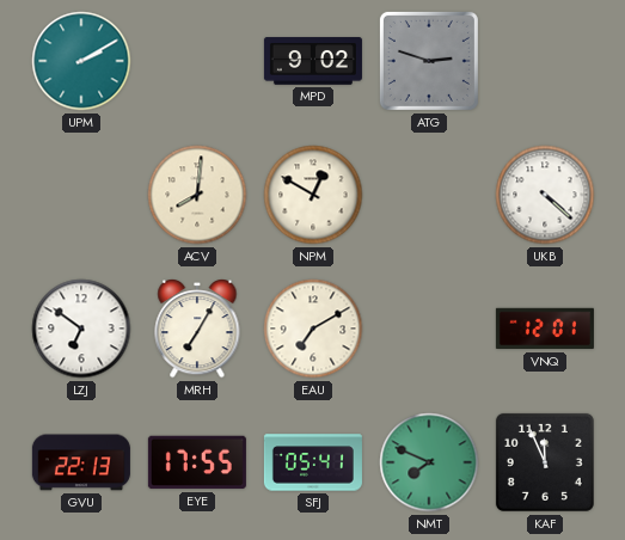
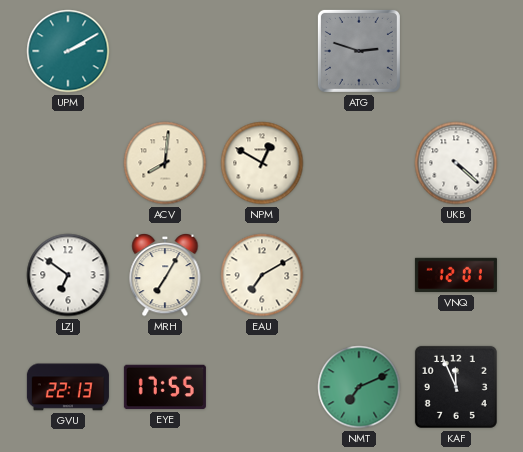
MPD: 9:02 -> none
SFJ: 05:41 -> none
NMT: 7:49 -> 7:11
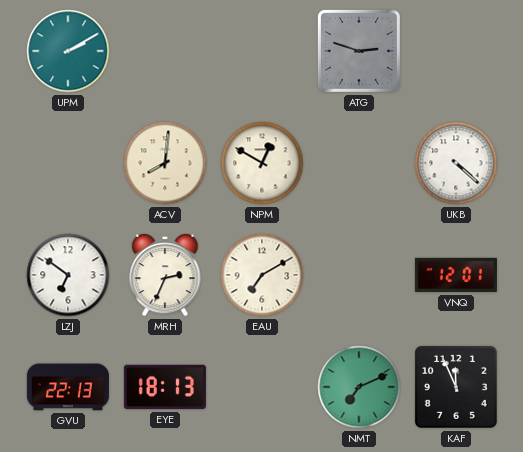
MRH: 7:05 -> 2:34
EYE: 17:55 -> 18:13
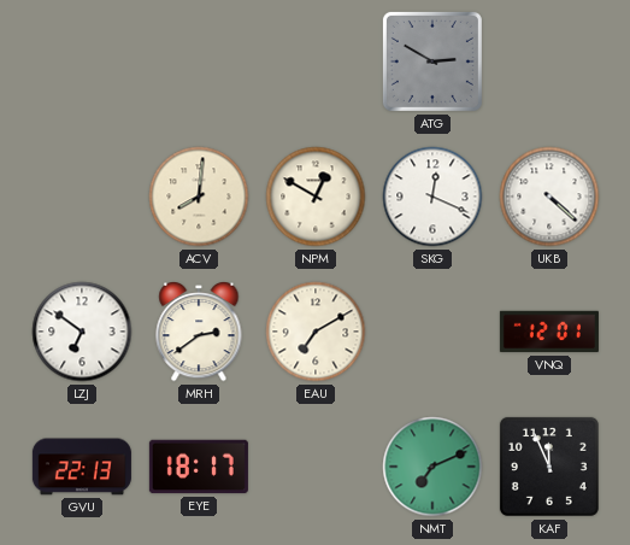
UPM: 2:10 -> none
ATG: 2:48 -> 2:50
SKG: none -> 12:19
MRH: 2:34 -> 2:39
EYE: 18:13 -> 18:17
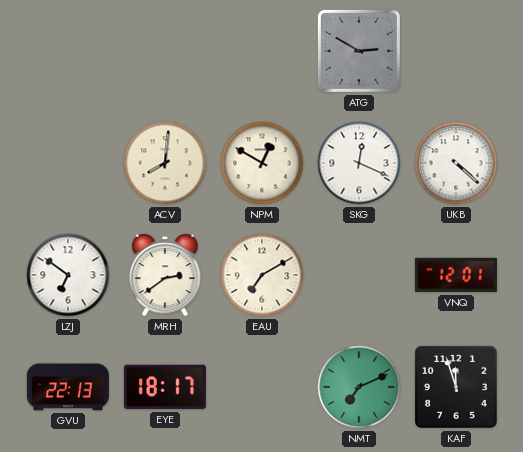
KAF: 11:56 -> 11:57
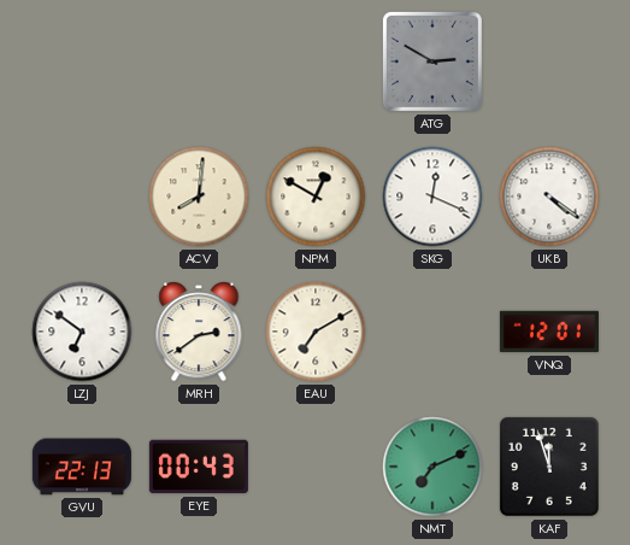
UKB: 4:22 -> 4:21
EYE: 18:17 -> 00:43
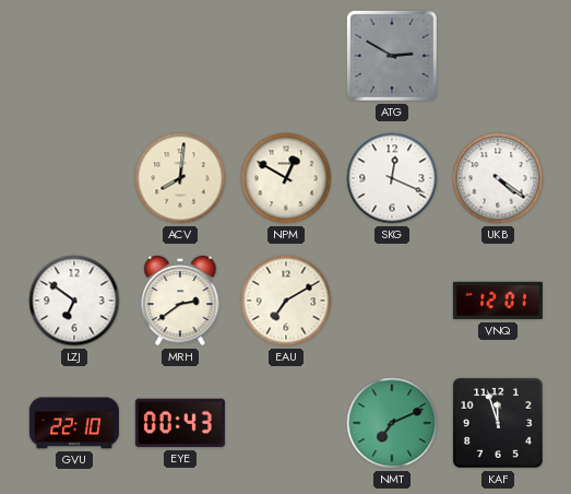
GVU: 22:13 -> 22:10
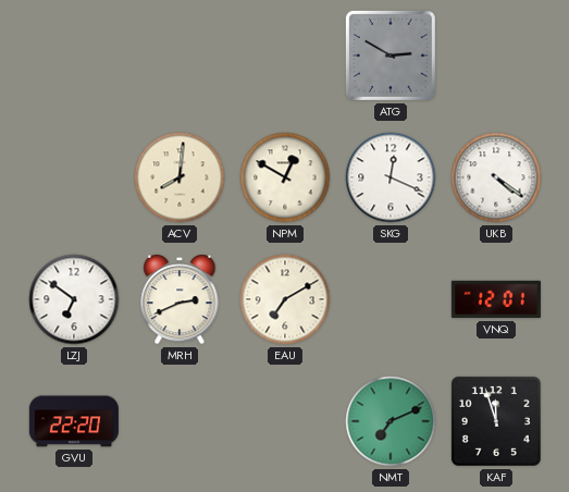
MRH: 2:39 -> 2:41
GVU: 22:10 -> 22:20
EYE: 00:43 -> none
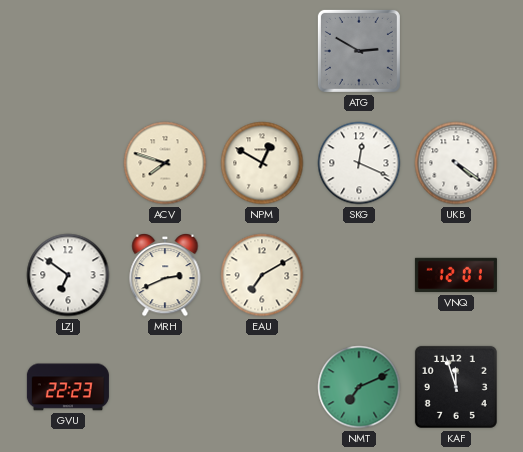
ACV: 8:01 -> 7:48
GVU: 22:20 -> 22:23
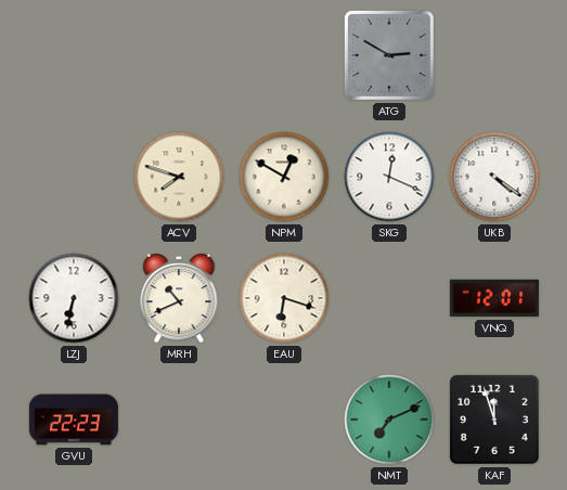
LZJ: 6:51 -> 6:32
MRH: 2:41 -> 10:41
EAU: 7:10 -> 6:18
